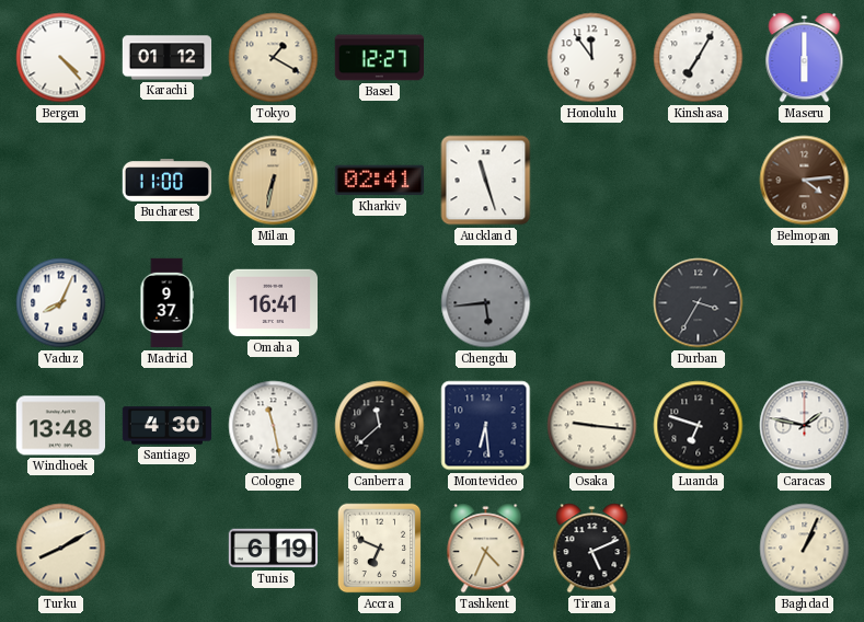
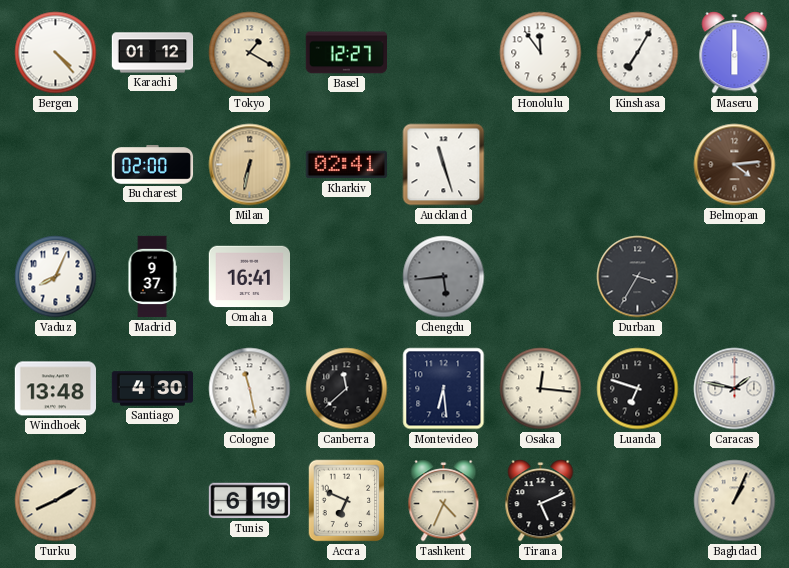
Bucharest: 11:00 -> 02:00
Osaka: 9:16 -> 12:16
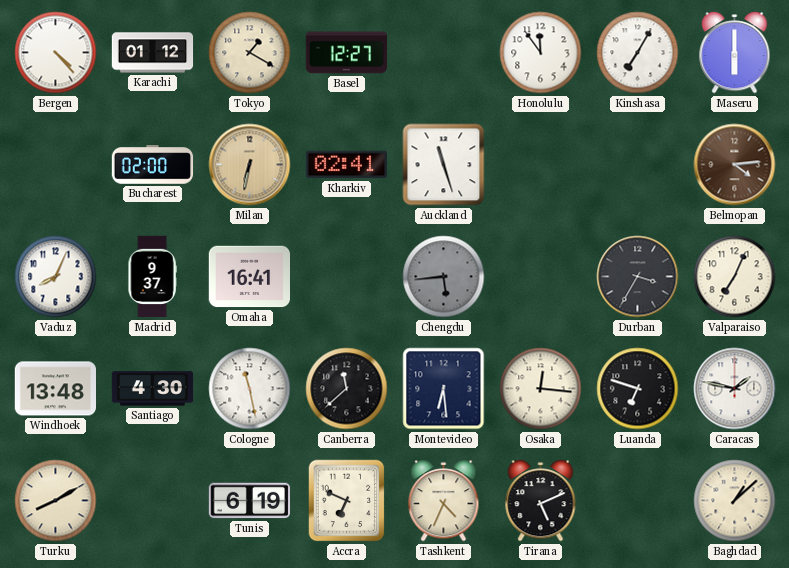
Valparaiso: none -> 7:04
Baghdad: 1:04 -> 1:08
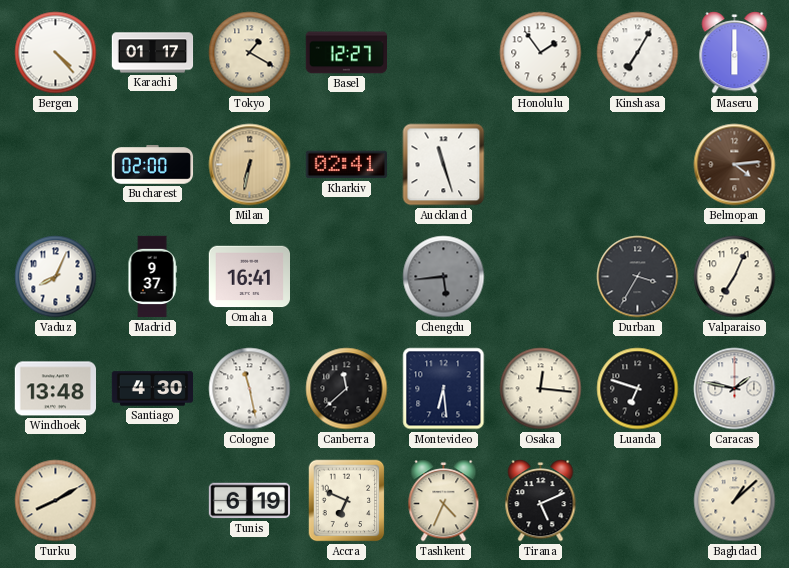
Karachi: 01:12 -> 01:17
Honolulu: 11:54 -> 1:54
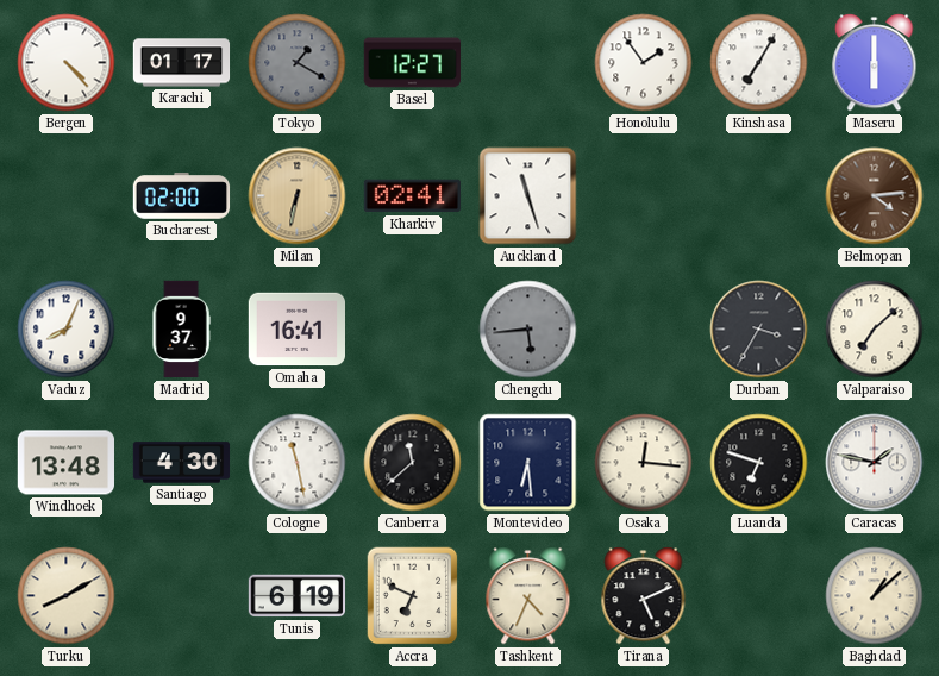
Tokyo dial: cream -> grey
Valparaiso: 7:04 -> 7:08
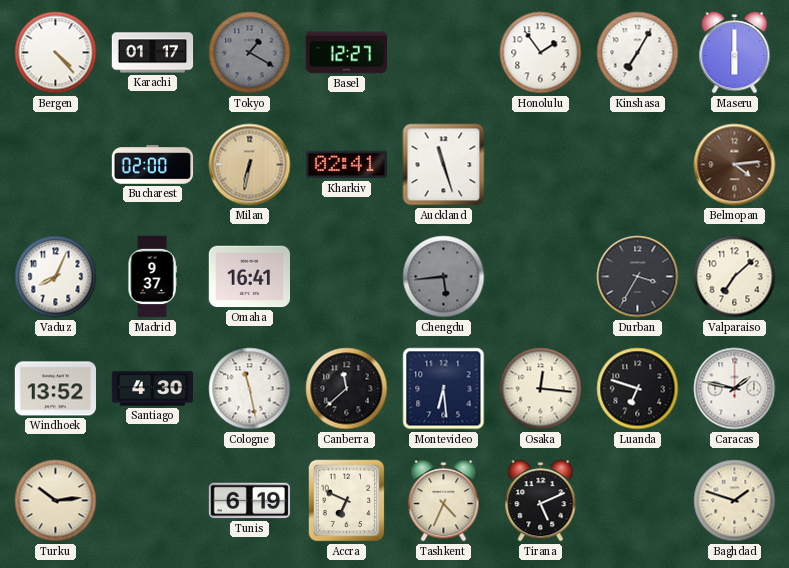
Windhoek: 13:48 -> 13:52
Turku: 8:10 -> 10:14
Baghdad: 1:08 -> 1:48
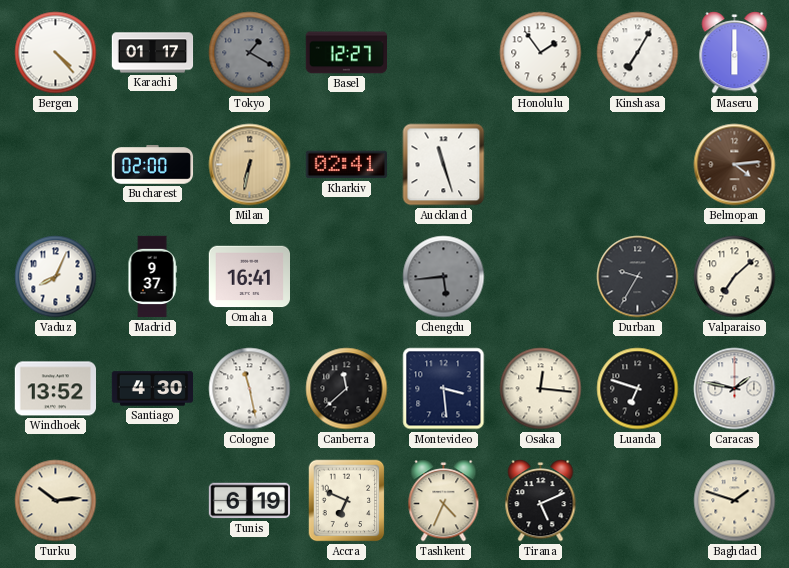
Durban: 3:35 -> 9:35
Montevideo: 6:29 -> 3:29
